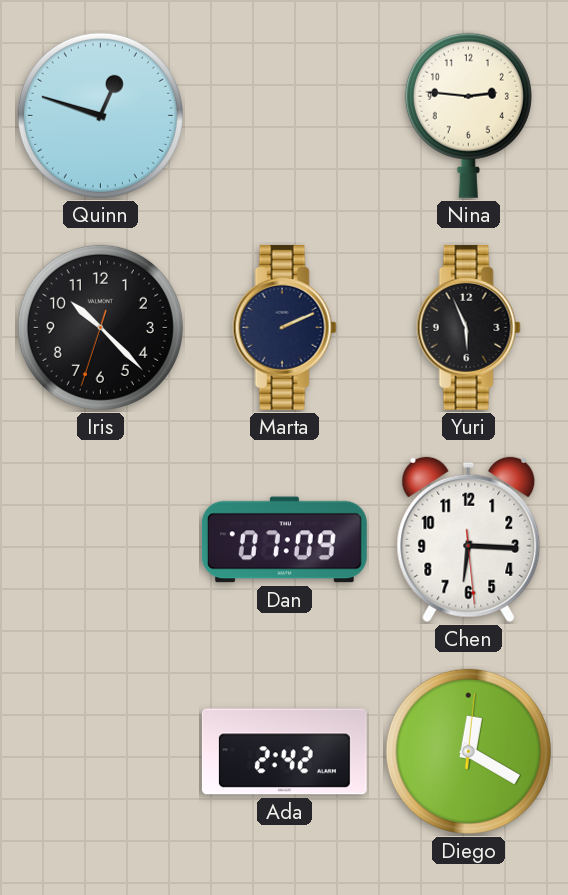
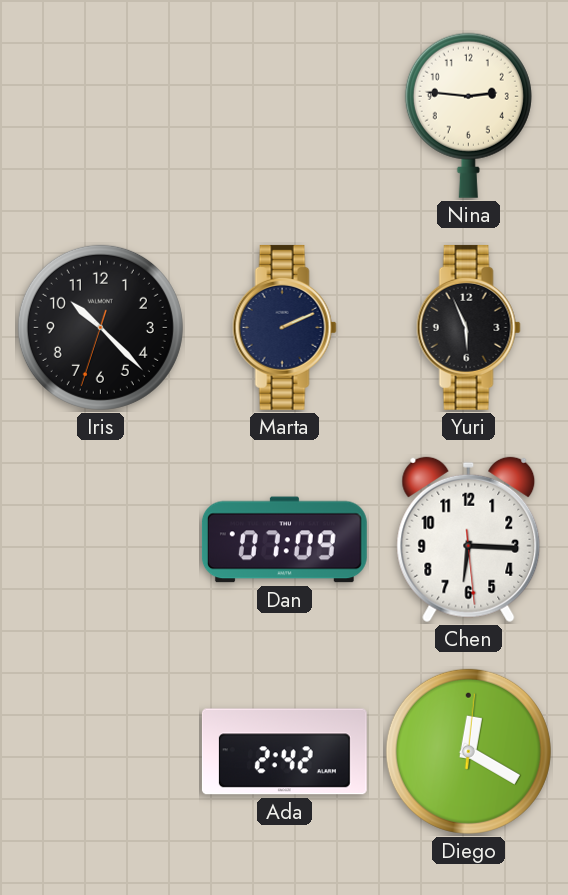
Quinn: 12:48 -> none
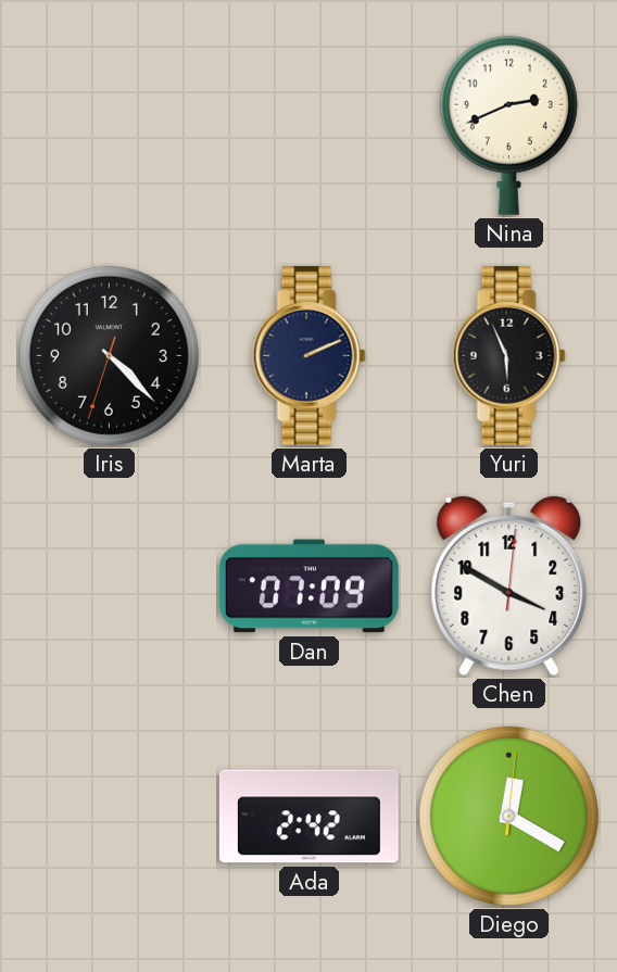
Nina: 2:46 -> 2:41
Iris: 10:22 -> 4:22
Chen: 6:15 -> 3:50
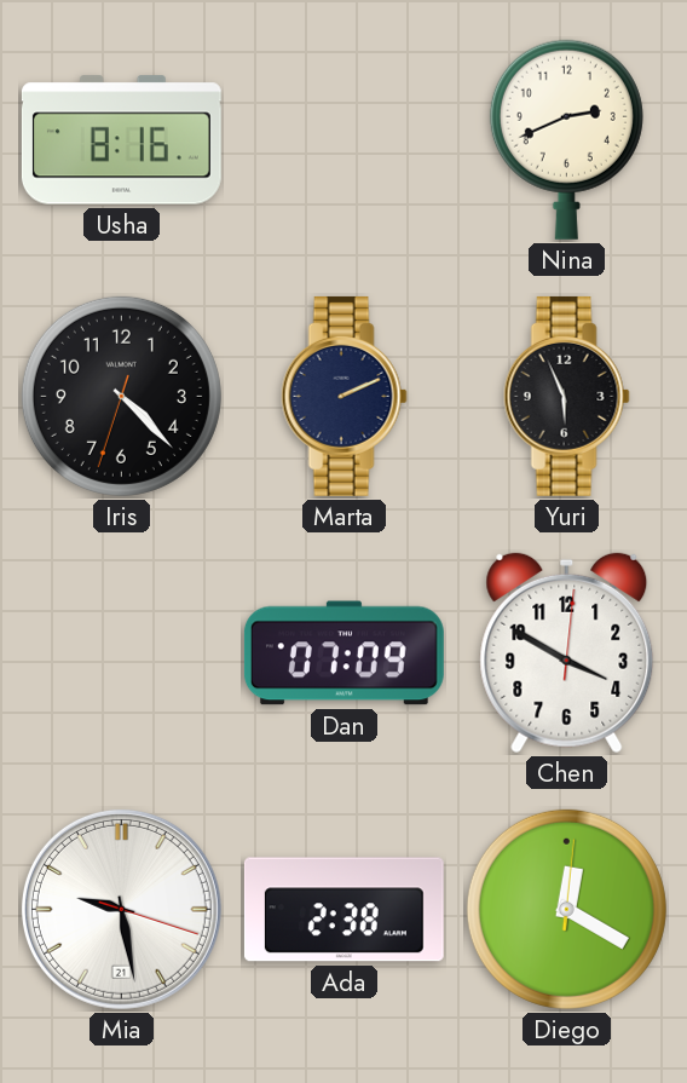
Usha: none -> 8:16
Mia: none -> 9:28
Ada: 2:42 -> 2:38
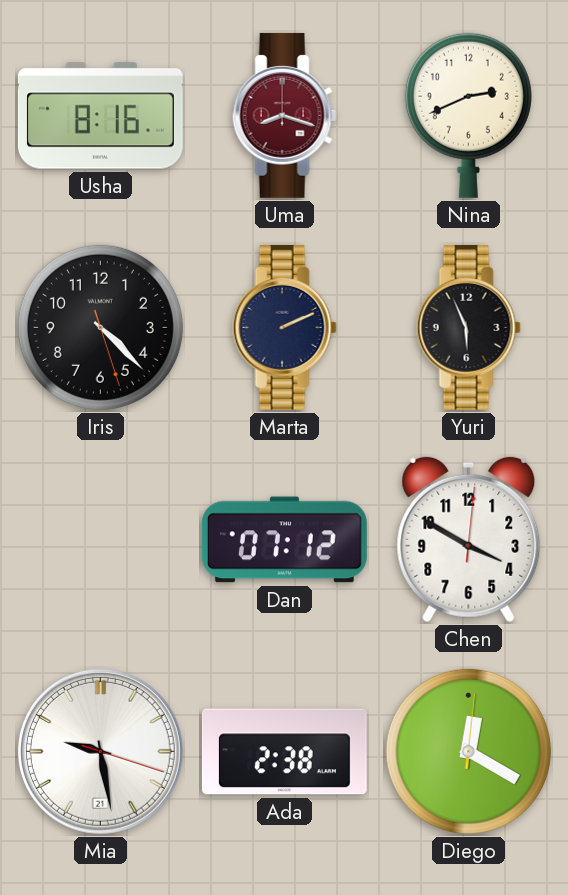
Uma: none -> 8:18
Iris: 4:22:33 -> 4:22:27
Dan: 07:09 -> 07:12
